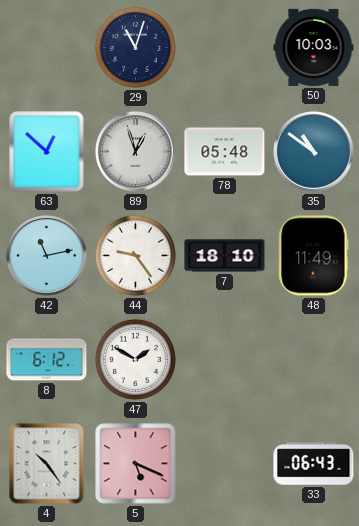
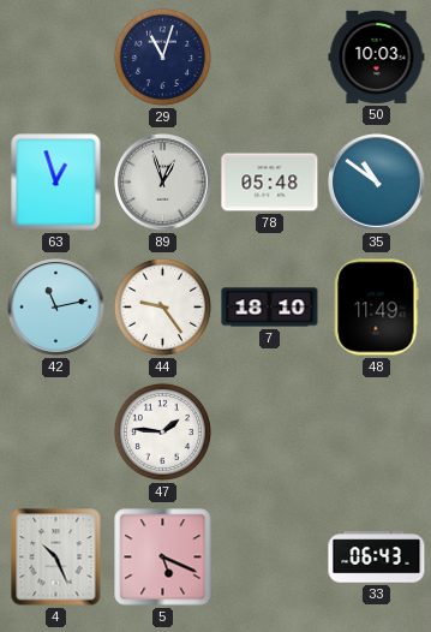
63: 12:52 -> 12:57
8: 6:12 -> none
47: 1:50 -> 1:46
4: 10:24 -> 10:26
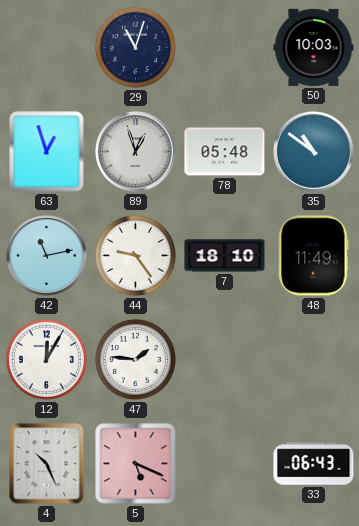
12: none -> 12:05
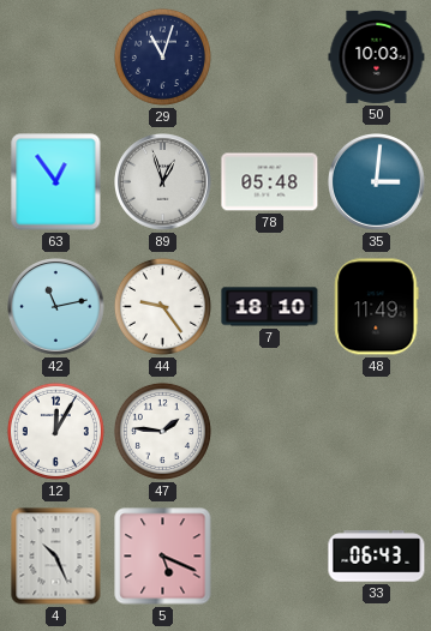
63: 12:57 -> 12:54
35: 10:51 -> 3:01
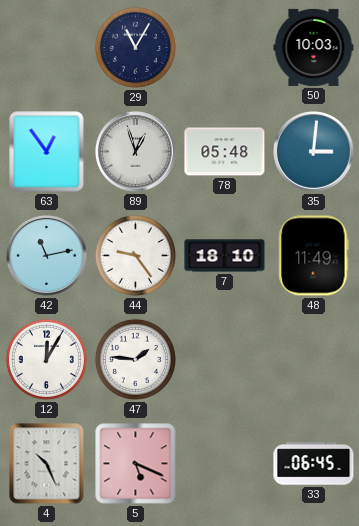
29: 11:03 -> 11:05
33: 06:43 -> 06:45
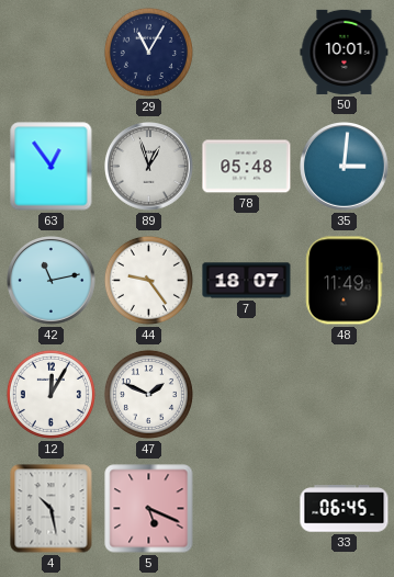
50: 10:03 -> 10:01
7: 18:10 -> 18:07
47: 1:46 -> 1:49
4: 10:26 -> 10:28
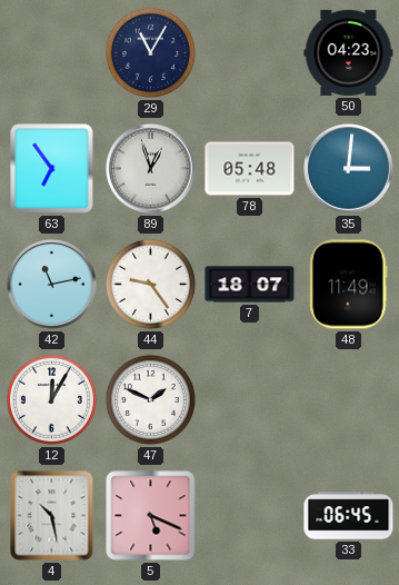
50: 10:01 -> 04:23
63: 12:54 -> 6:54
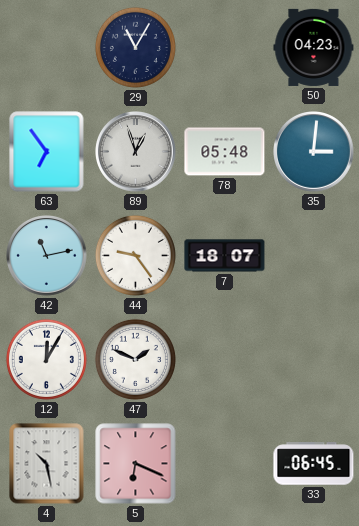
48: 11:49 -> none
5: 5:19 -> 6:19
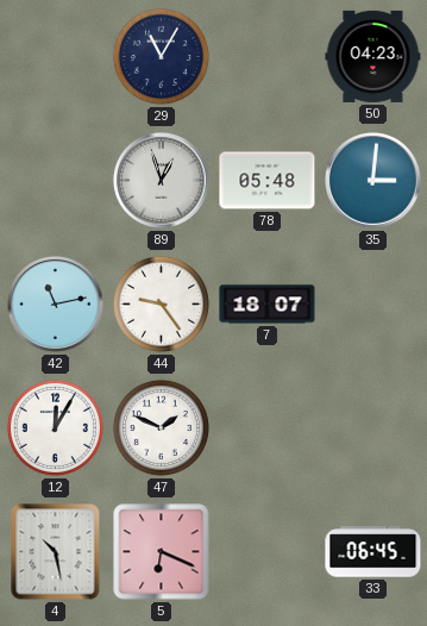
63: 6:54 -> none
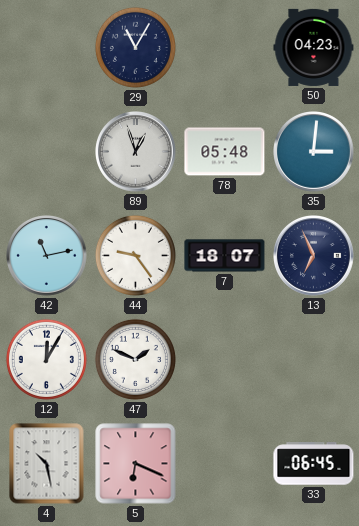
13: none -> 6:56
